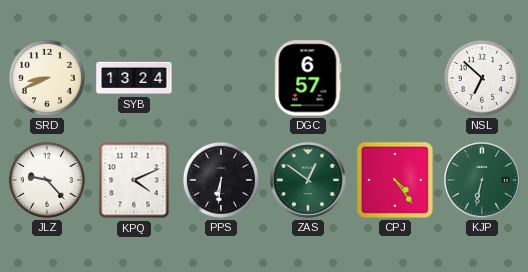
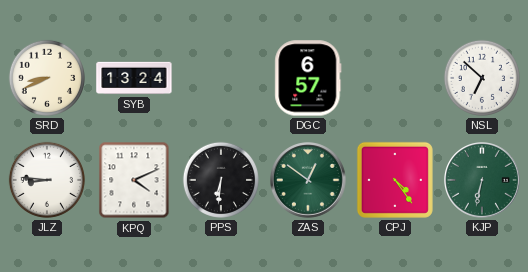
JLZ: 9:23 -> 8:46
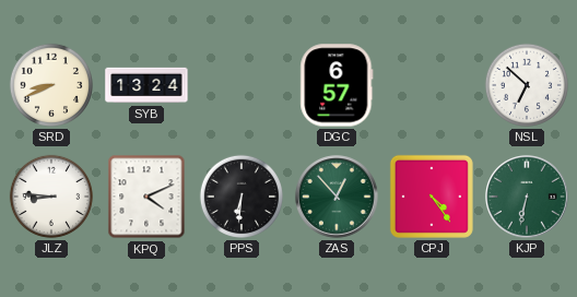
ZAS: 12:51 -> 12:53
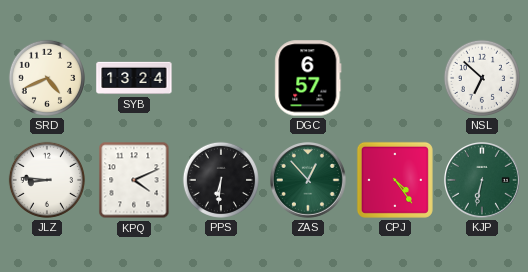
SRD: 8:41 -> 4:41
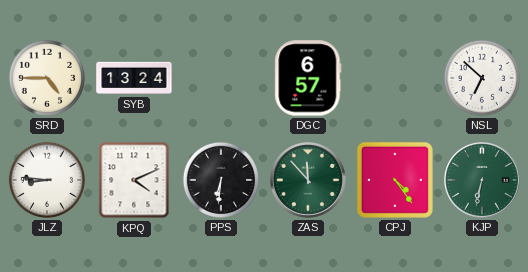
SRD: 4:41 -> 4:45
ZAS: 12:53 -> 11:53
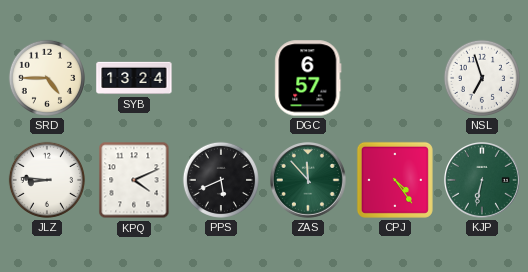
NSL: 6:52 -> 6:57
PPS: 6:31 -> 5:41
